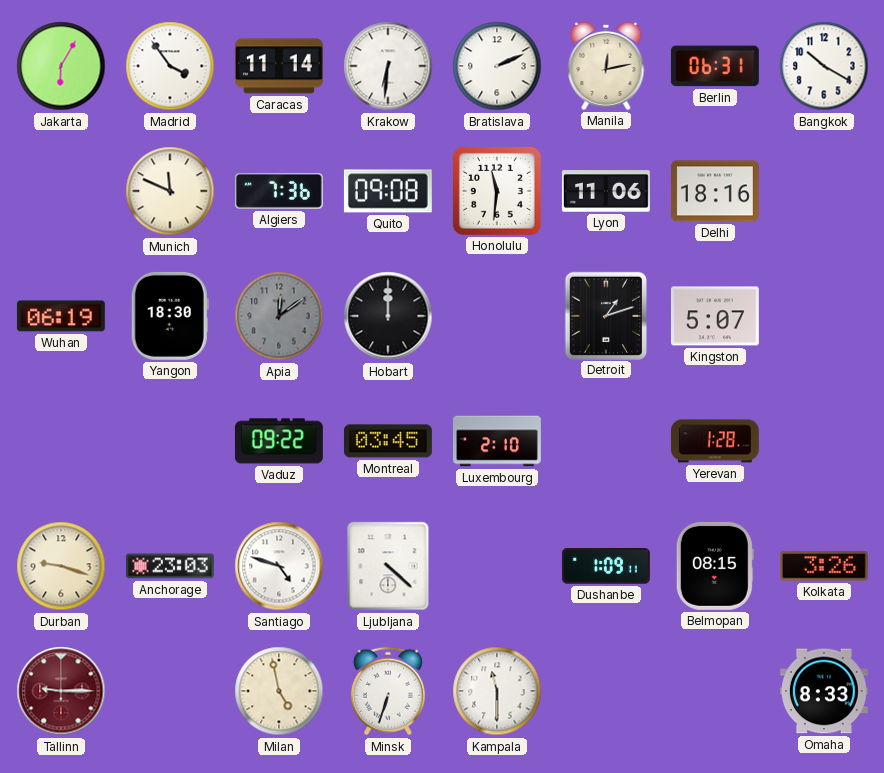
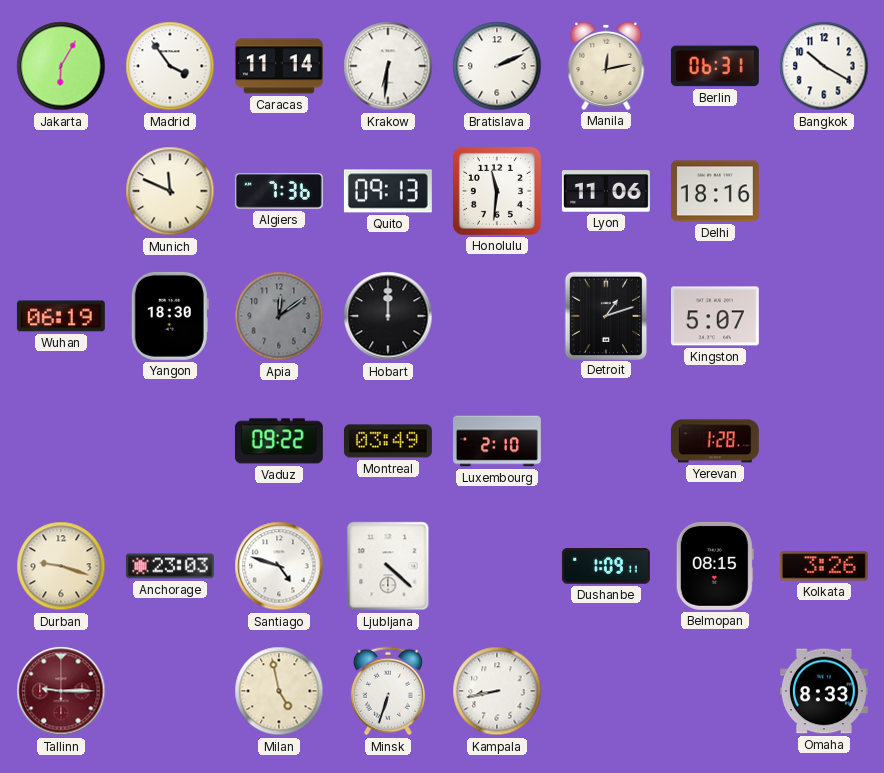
Quito: 09:08 -> 09:13
Montreal: 03:45 -> 03:49
Kampala: 11:30 -> 8:43
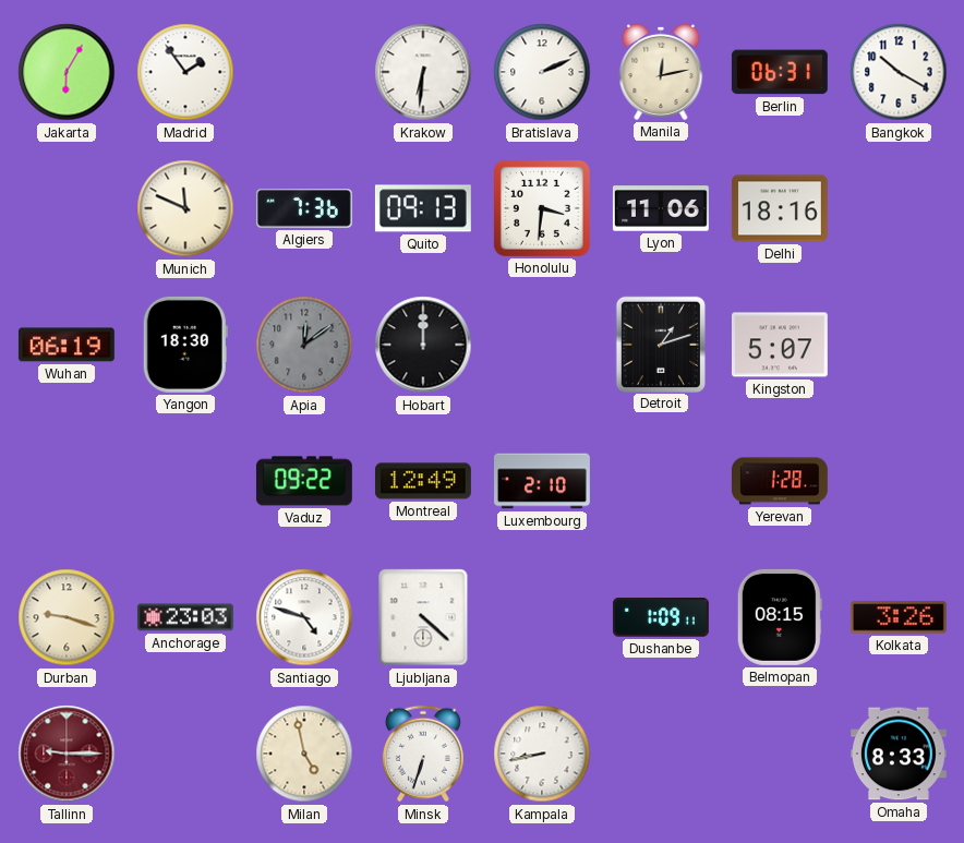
Madrid: 3:54 -> 1:54
Caracas: 11:14 -> none
Honolulu: 11:31 -> 3:31
Montreal: 03:49 -> 12:49
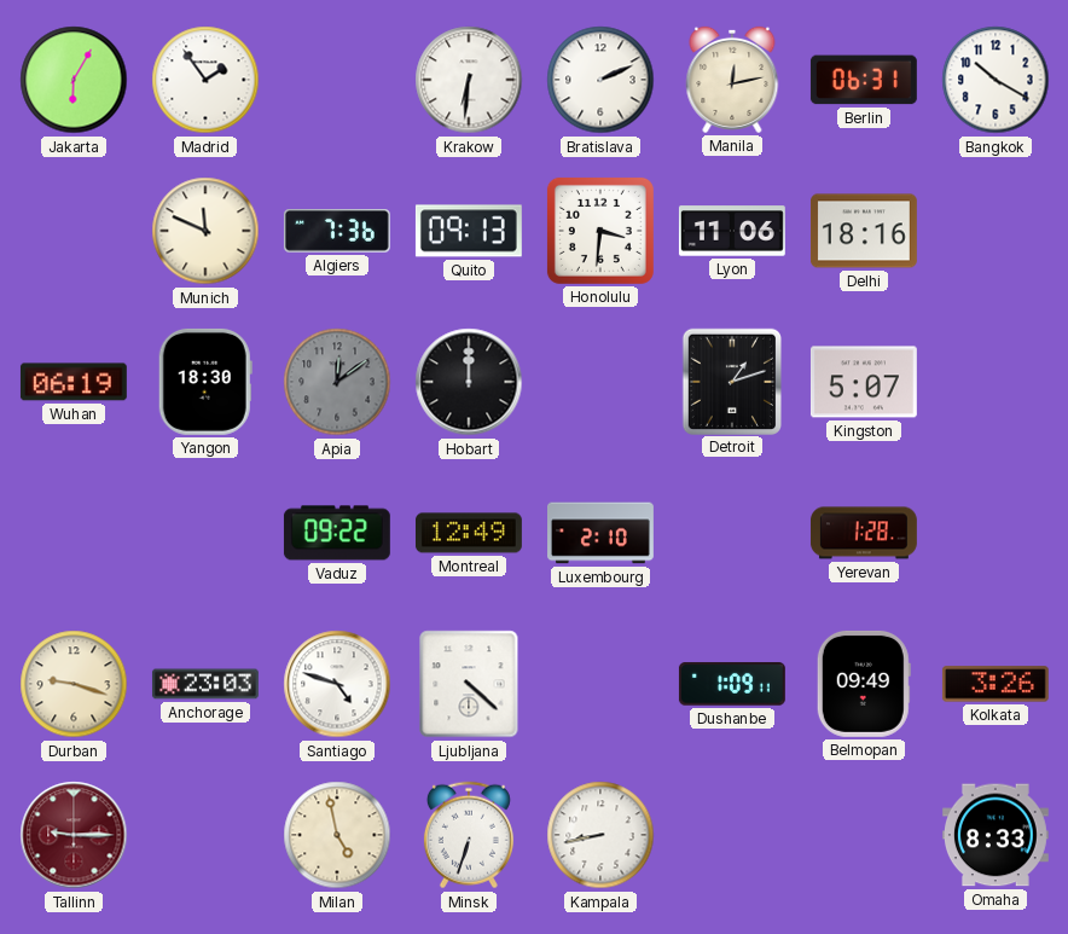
Belmopan: 08:15 -> 09:49
